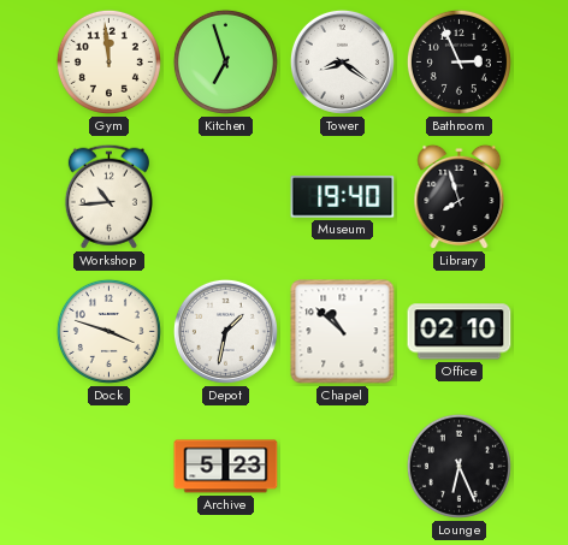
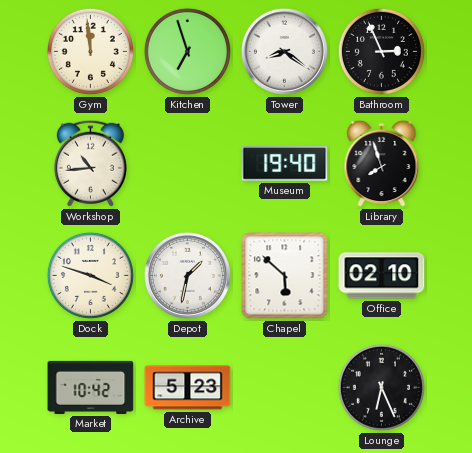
Chapel: 10:52 -> 5:52
Market: none -> 10:42
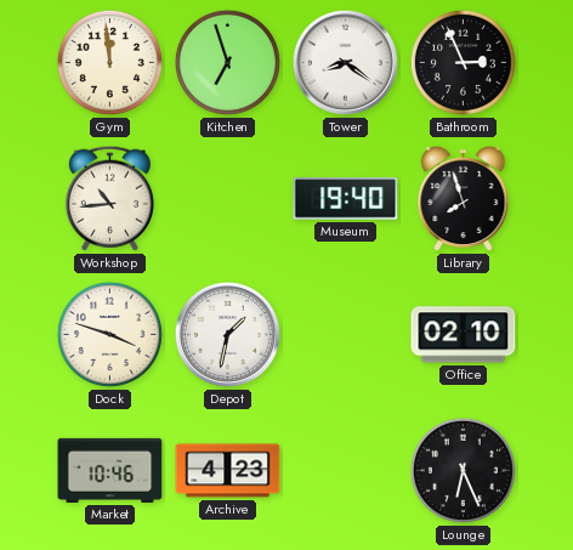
Chapel: 5:52 -> none
Market: 10:42 -> 10:46
Archive: 5:23 -> 4:23
